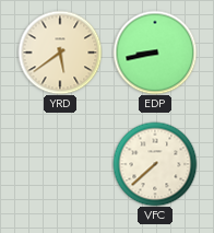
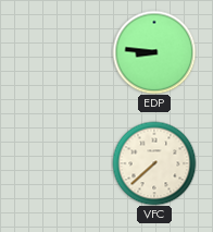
YRD: 5:39 -> none
EDP: 8:43 -> 8:46
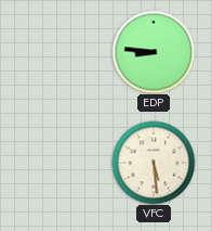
VFC: 7:38 -> 5:29
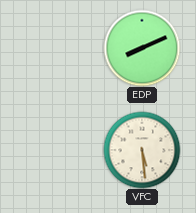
EDP: 8:46 -> 8:11
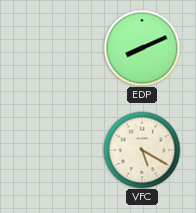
VFC: 5:29 -> 5:20
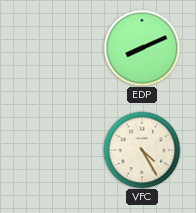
VFC: 5:20 -> 4:25
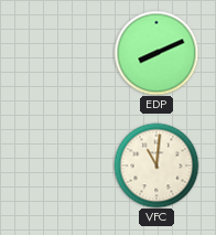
VFC: 4:25 -> 11:01
